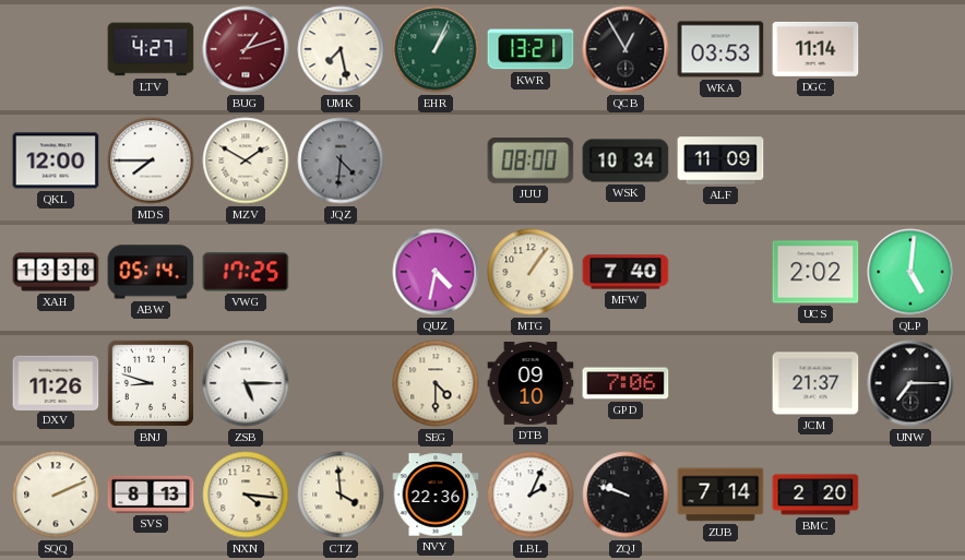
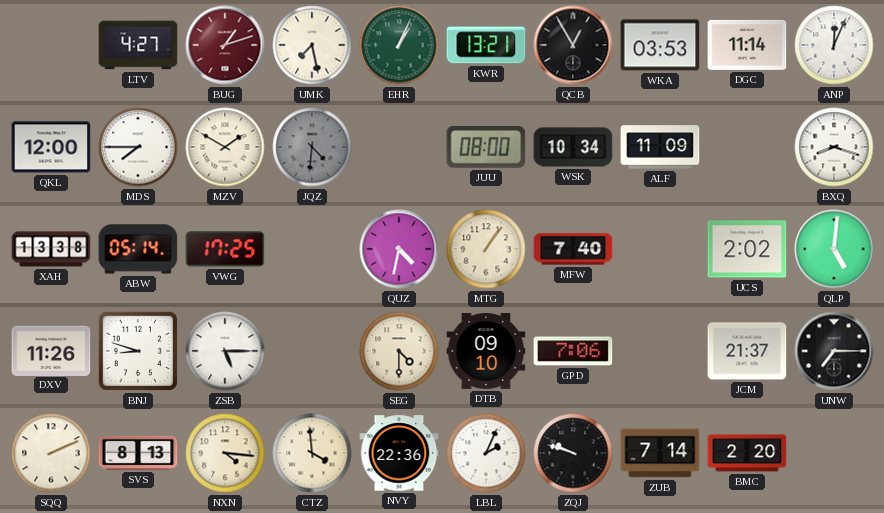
ANP: none -> 12:04
BXQ: none -> 8:18
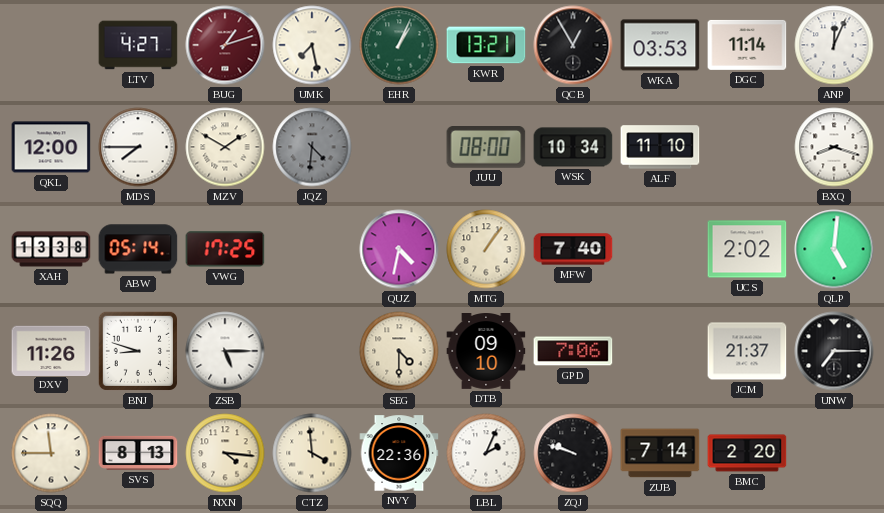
ALF: 11:09 -> 11:10
SQQ: 2:11 -> 11:45
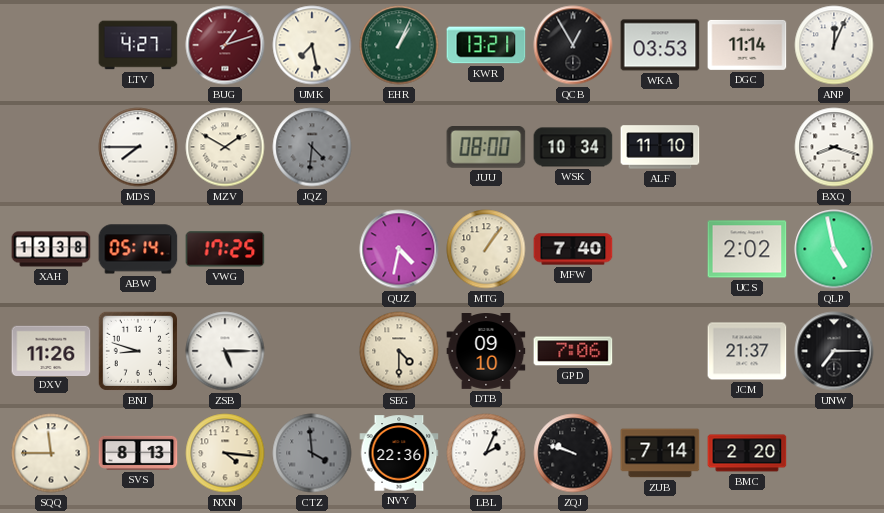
QKL: 12:00 -> none
QLP: 5:01 -> 4:58
CTZ dial: cream -> grey
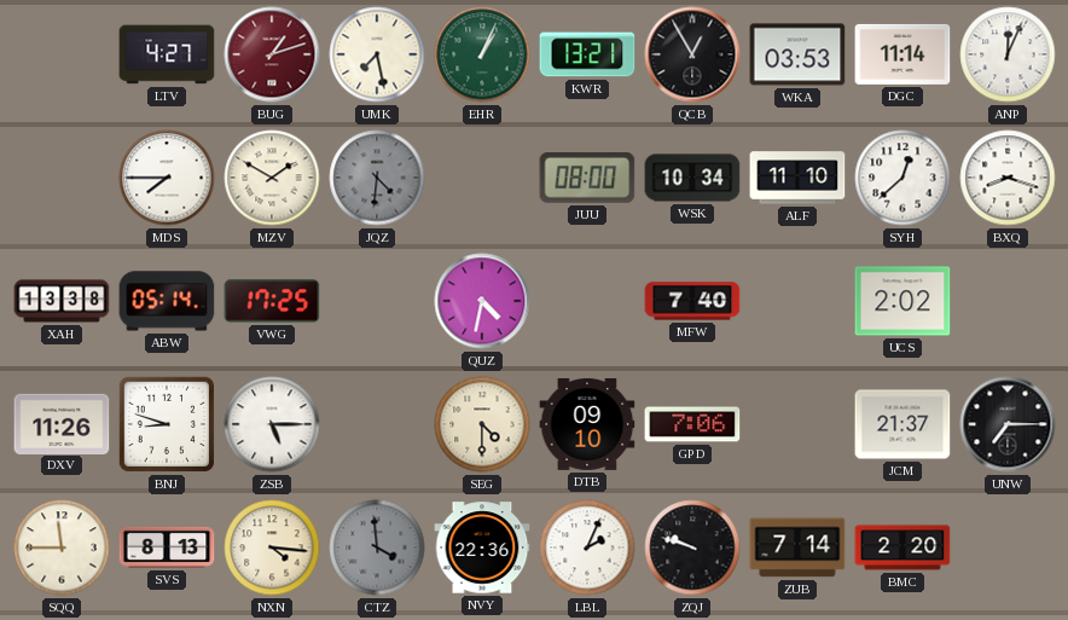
SYH: none -> 12:38
MTG: 1:06 -> none
QLP: 4:58 -> none
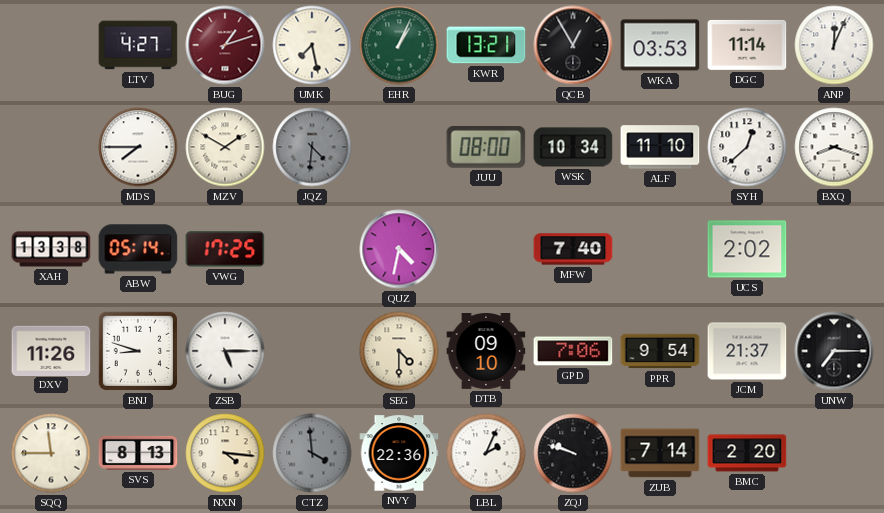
PPR: none -> 9:54
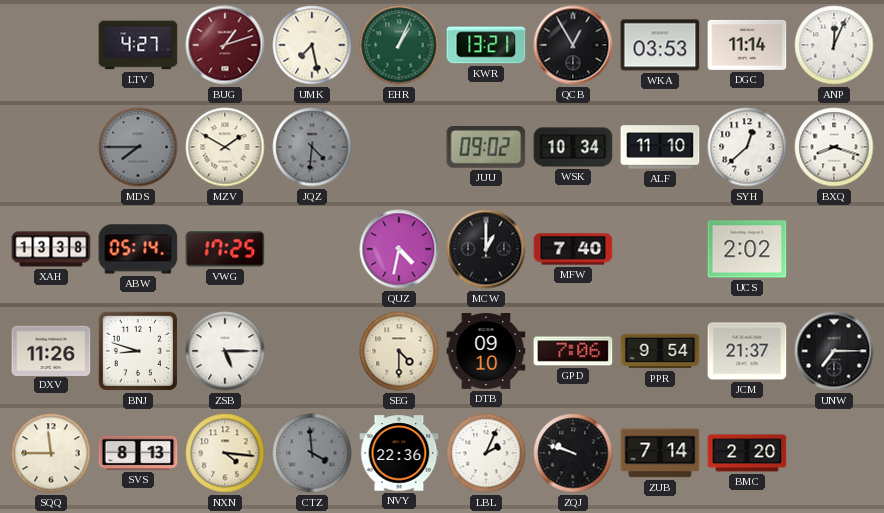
MDS dial: white -> grey
JUU: 08:00 -> 09:02
MCW: none -> 1:00
